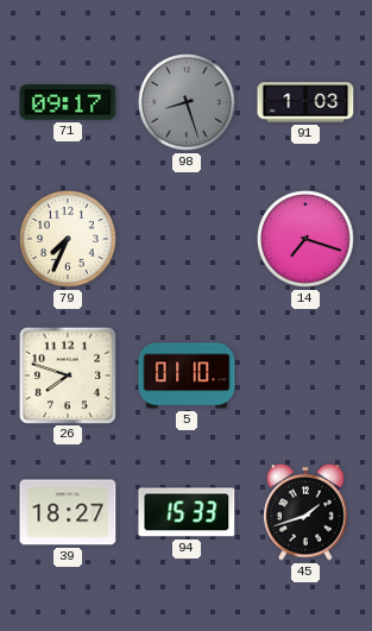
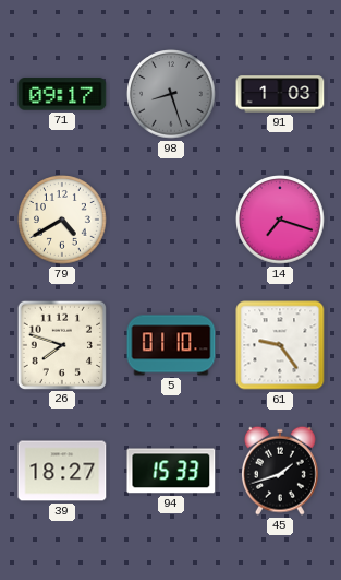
79: 7:34 -> 4:40
61: none -> 9:24
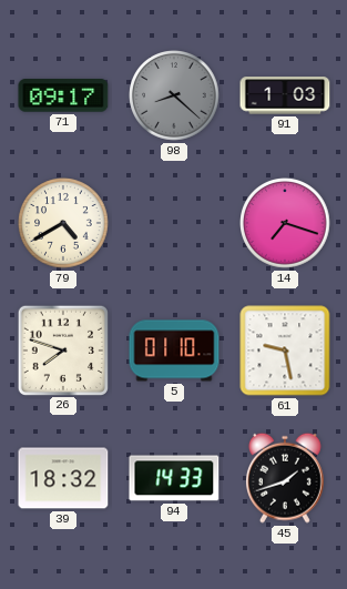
98: 8:27 -> 8:22
61: 9:24 -> 9:28
39: 18:27 -> 18:32
94: 15:33 -> 14:33
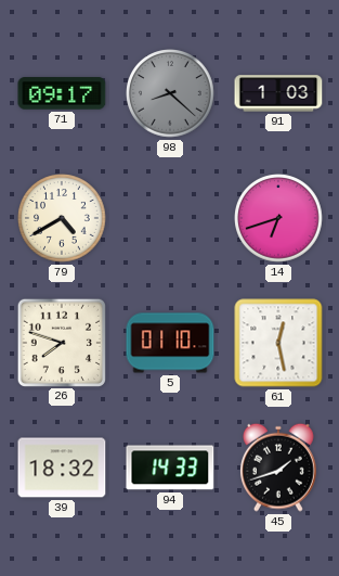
14: 7:18 -> 6:42
61: 9:28 -> 12:28
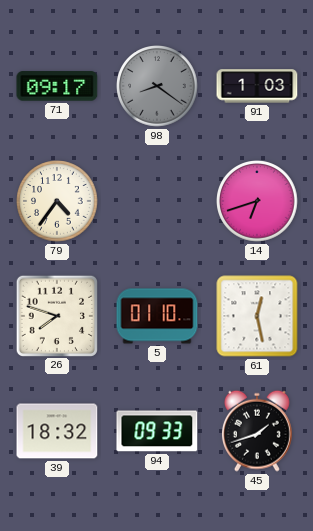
98: 8:22 -> 8:21
79: 4:40 -> 4:36
94: 14:33 -> 09:33
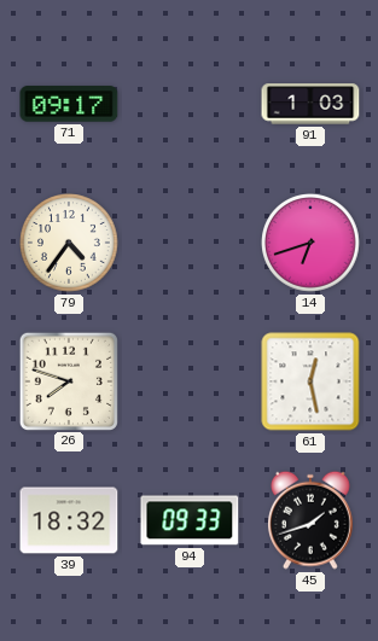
98: 8:21 -> none
5: 01:10 -> none
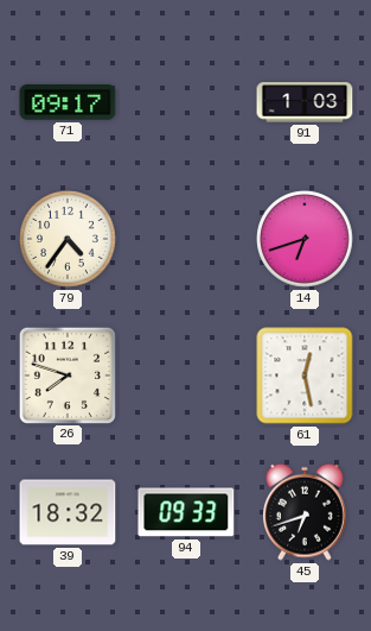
45: 1:42 -> 6:42
